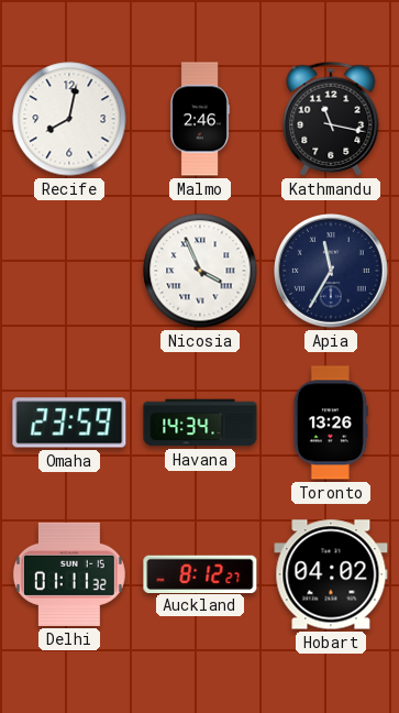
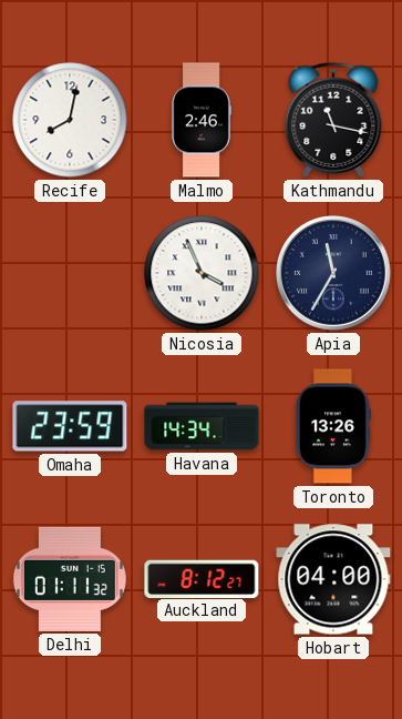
Hobart: 04:02 -> 04:00
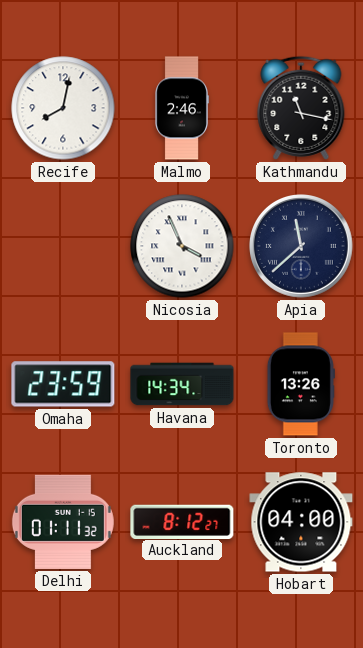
Apia: 11:35 -> 11:38
